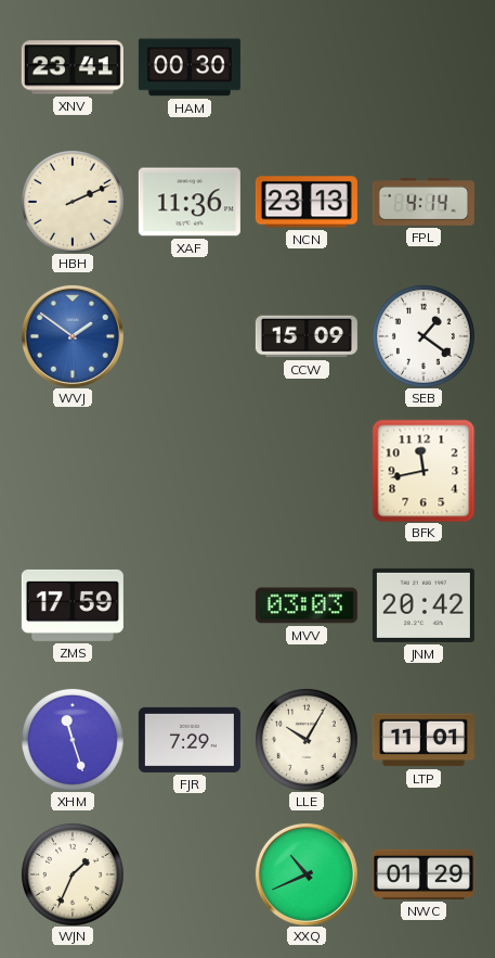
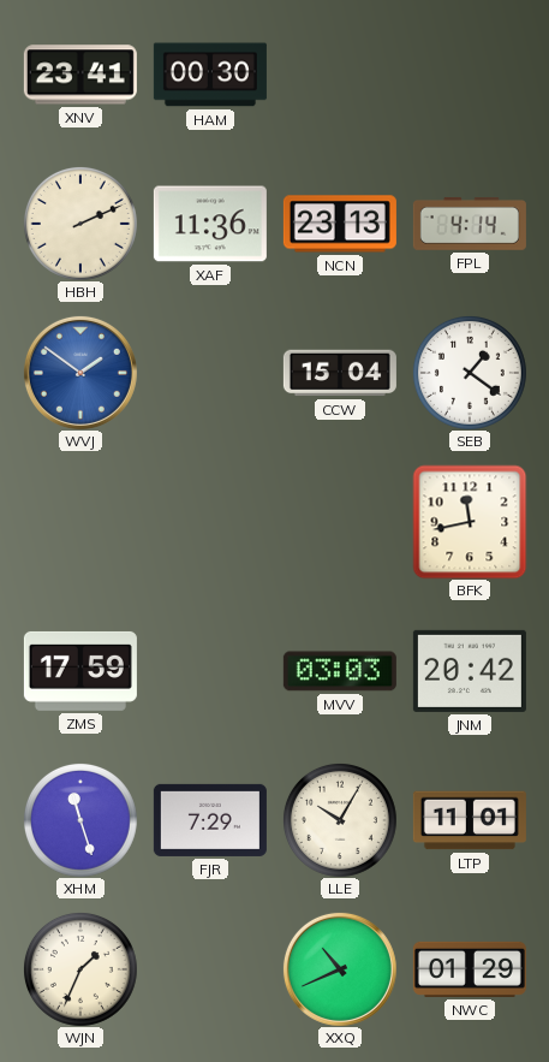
CCW: 15:09 -> 15:04
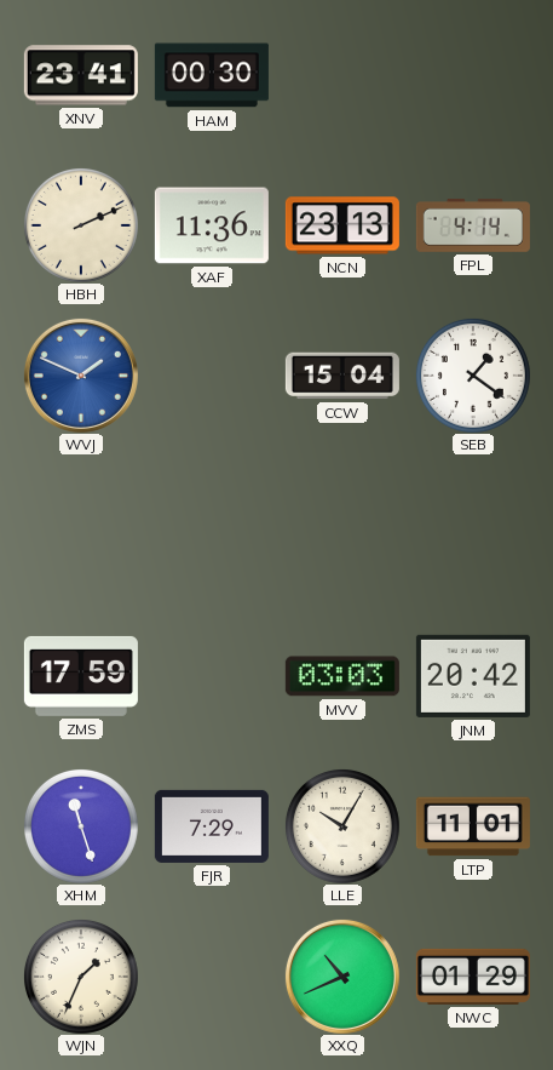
WVJ: 1:51 -> 1:49
BFK: 11:43 -> none
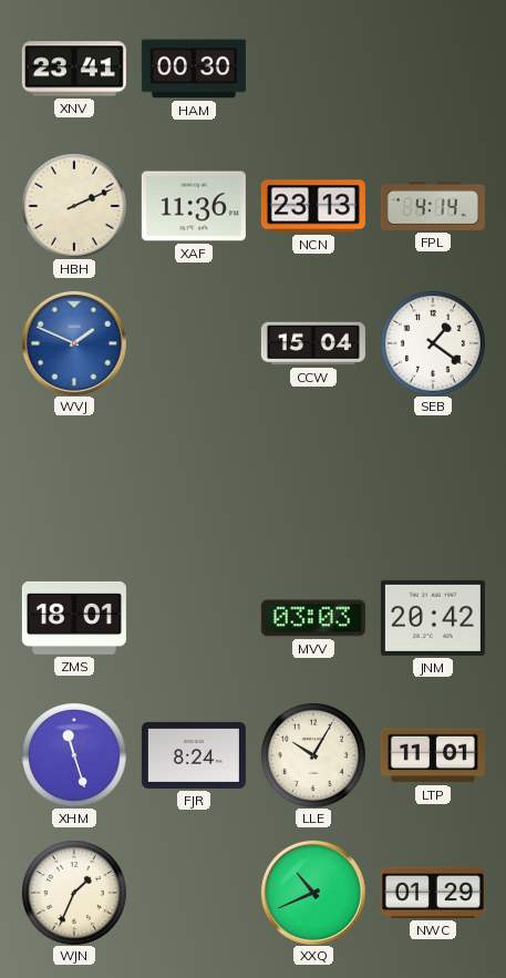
ZMS: 17:59 -> 18:01
FJR: 7:29 -> 8:24
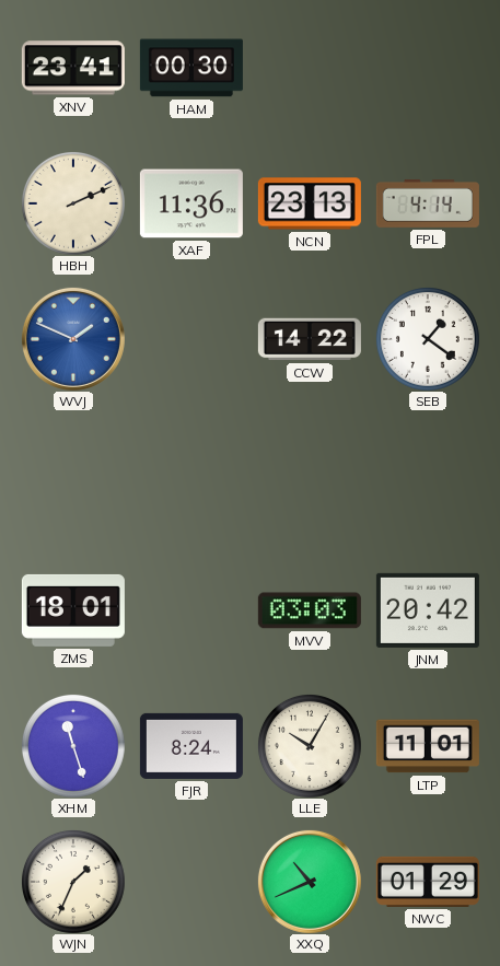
CCW: 15:04 -> 14:22
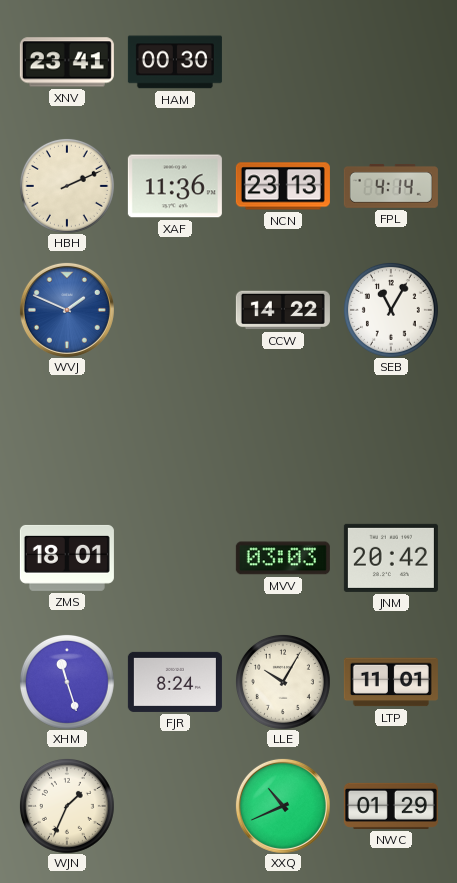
SEB: 1:21 -> 11:05
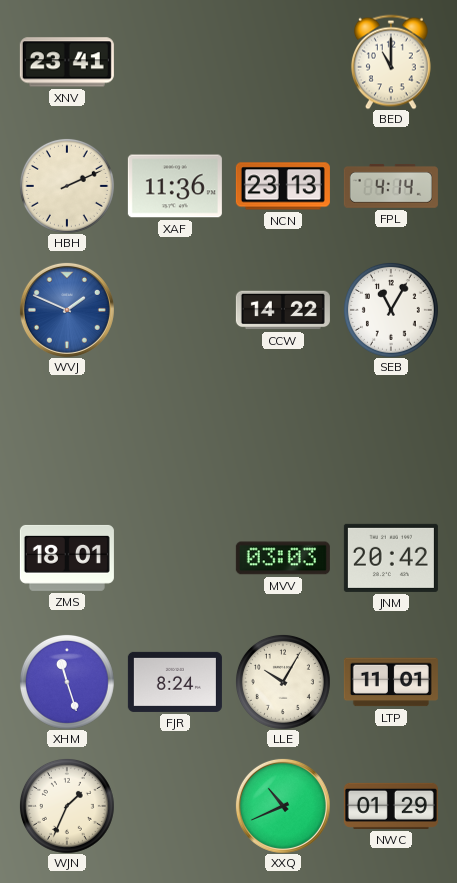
HAM: 00:30 -> none
BED: none -> 11:00
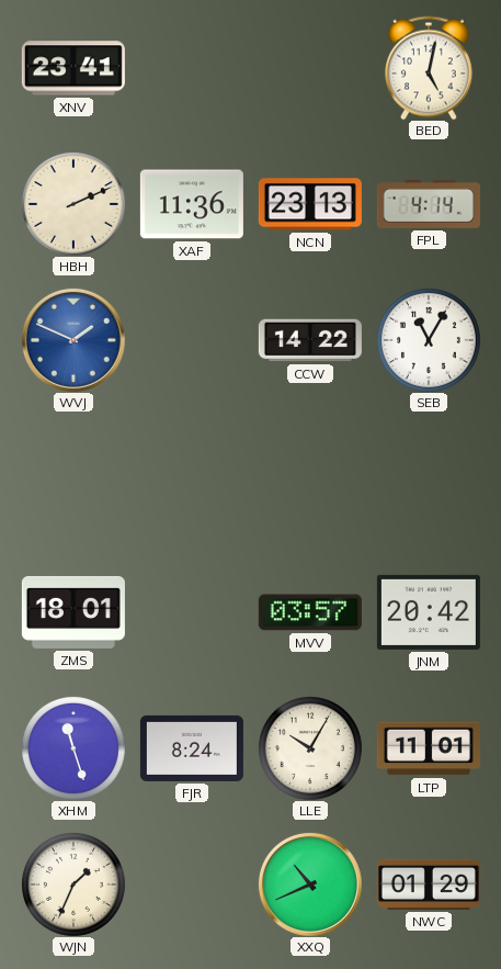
BED: 11:00 -> 5:02
MVV: 03:03 -> 03:57
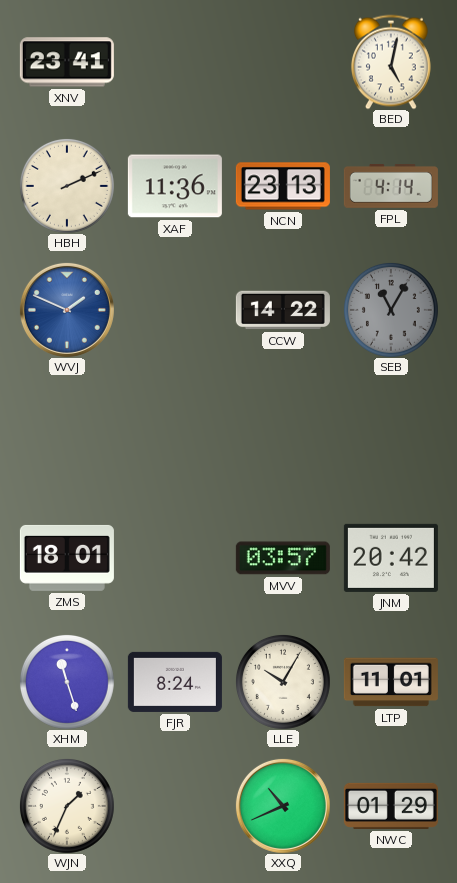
SEB dial: white -> grey
